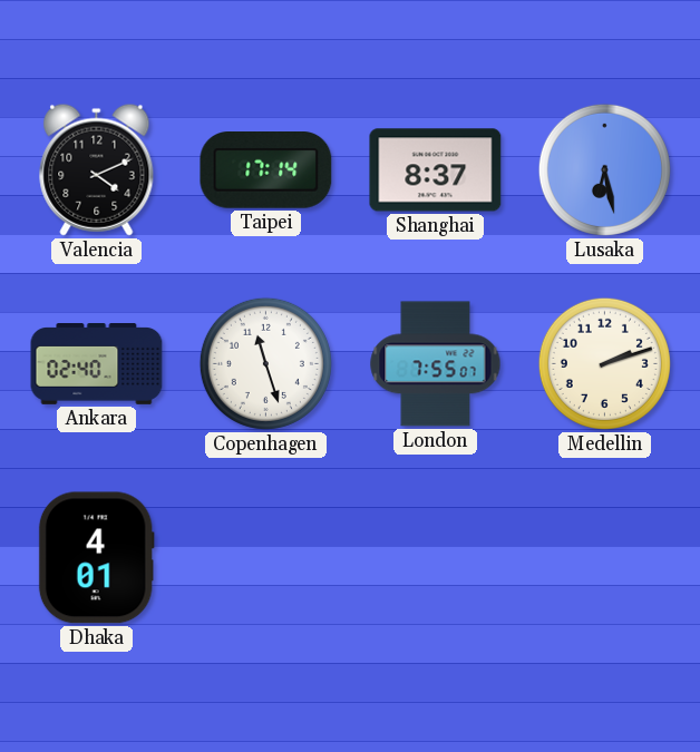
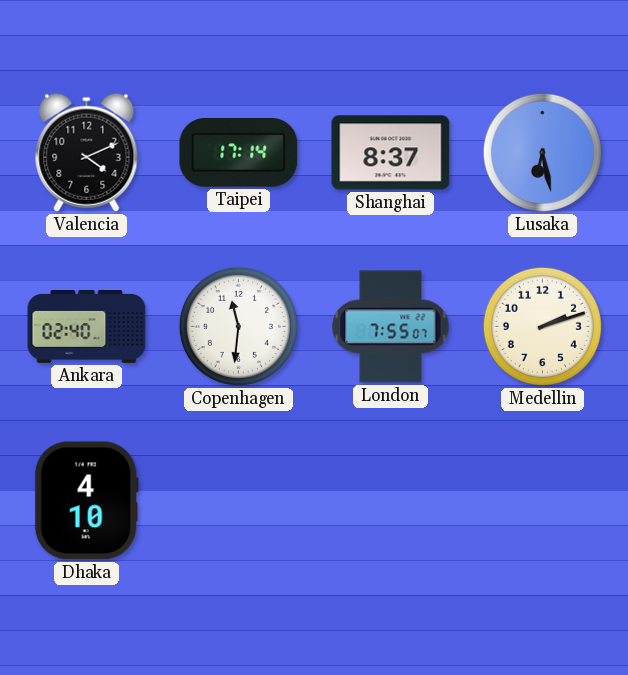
Copenhagen: 11:27 -> 11:31
Dhaka: 4:01 -> 4:10
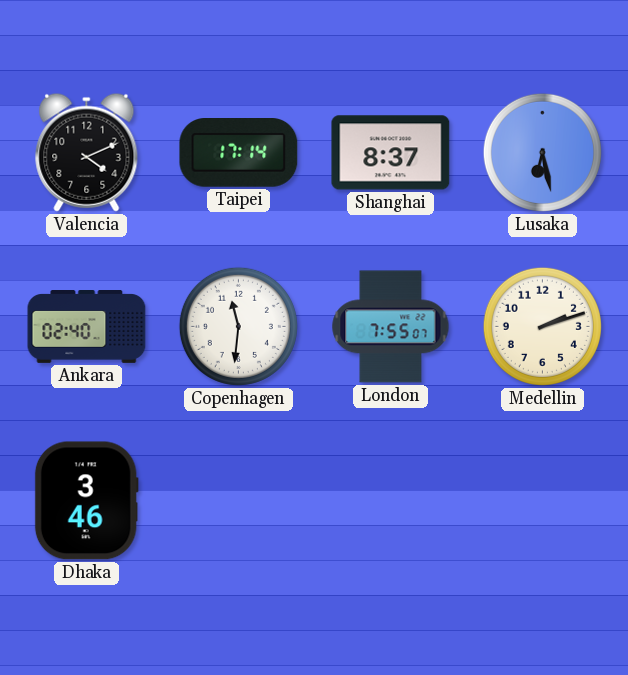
Dhaka: 4:10 -> 3:46
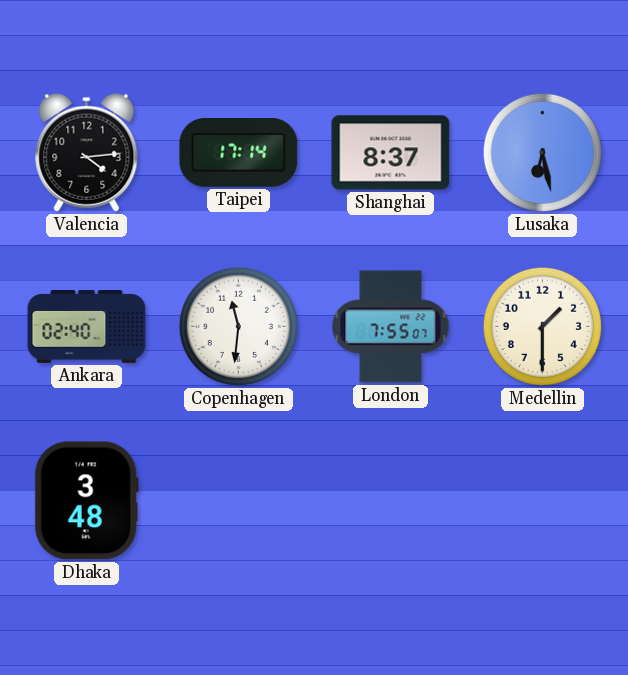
Valencia: 4:11 -> 4:14
Medellin: 2:12 -> 1:30
Dhaka: 3:46 -> 3:48
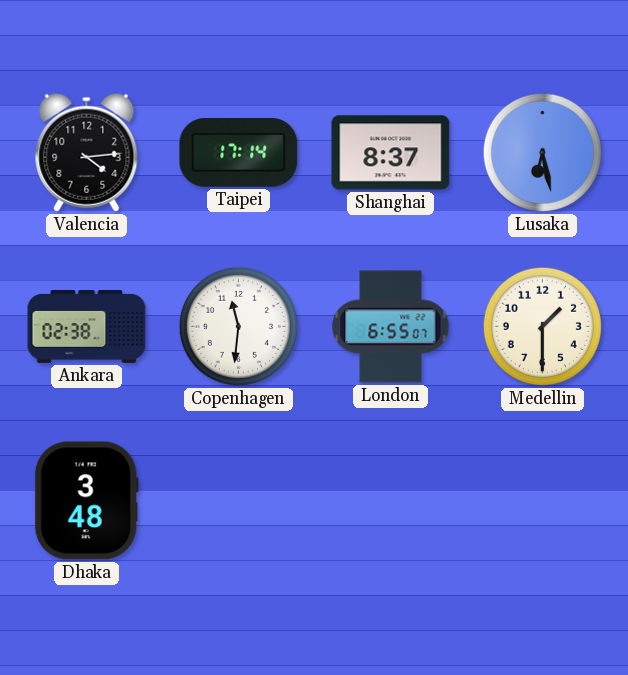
Ankara: 02:40 -> 02:38
London: 7:55 -> 6:55
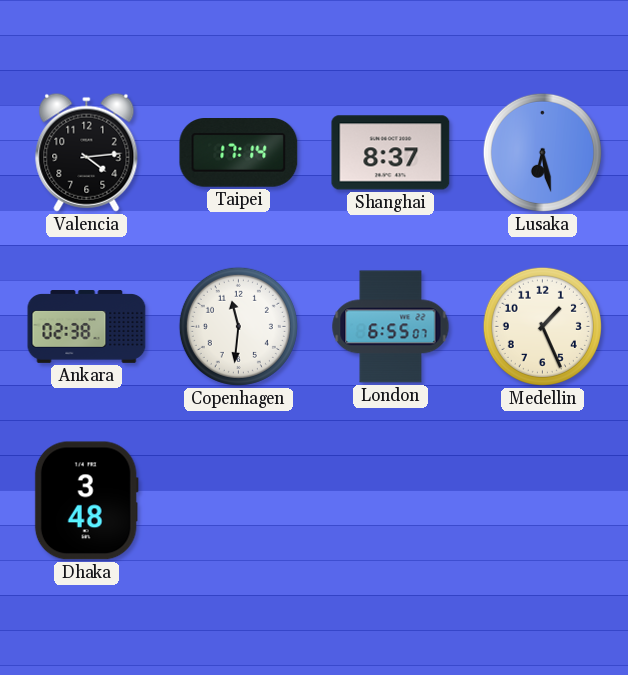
Medellin: 1:30 -> 1:26
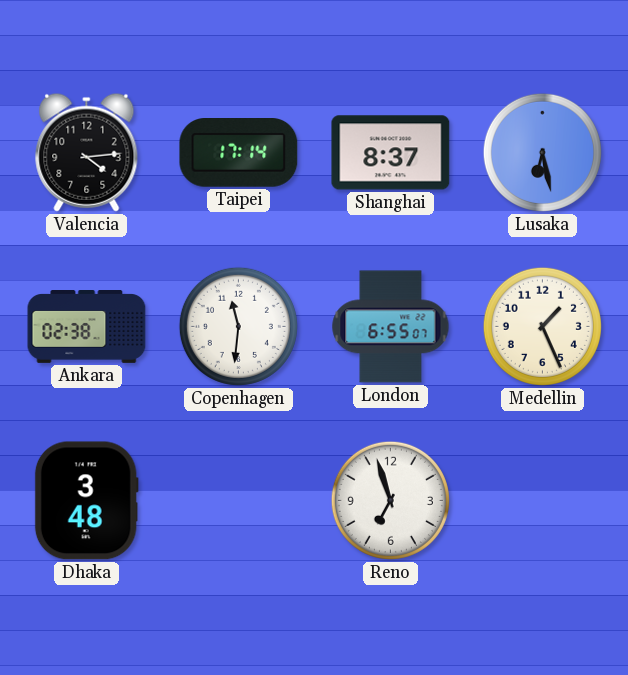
Reno: none -> 6:57
